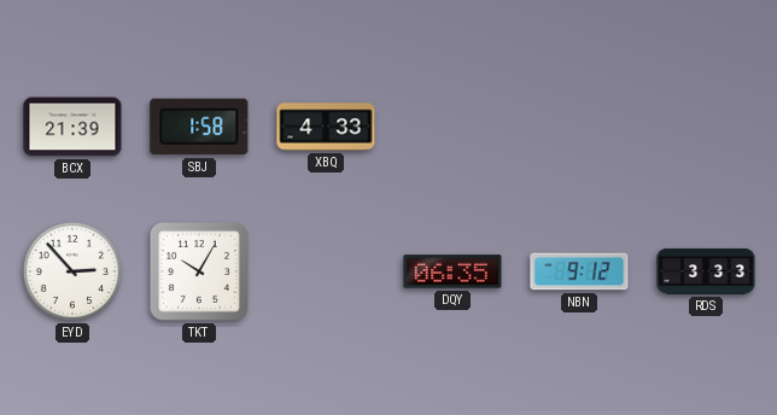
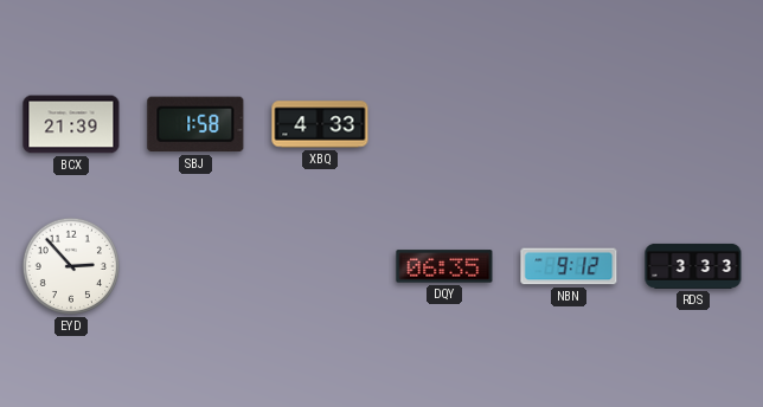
TKT: 10:05 -> none
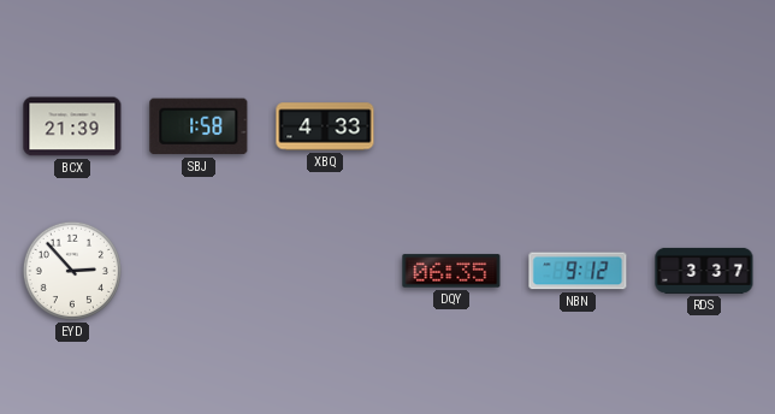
RDS: 3:33 -> 3:37
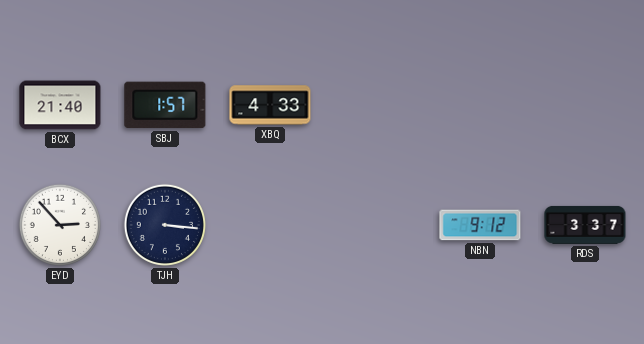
BCX: 21:39 -> 21:40
SBJ: 1:58 -> 1:57
TJH: none -> 3:16
DQY: 06:35 -> none
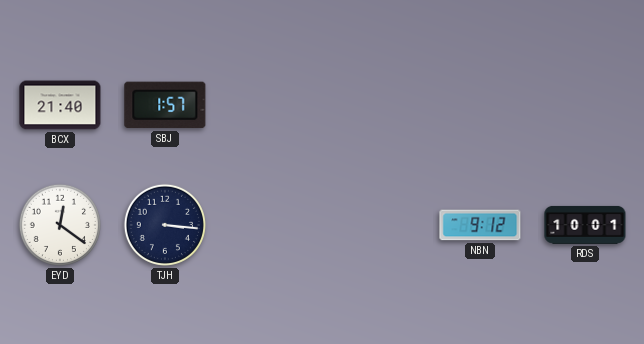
XBQ: 4:33 -> none
EYD: 2:53 -> 12:21
RDS: 3:37 -> 10:01
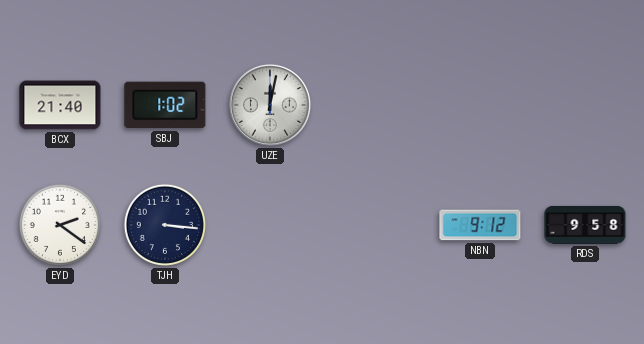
SBJ: 1:57 -> 1:02
UZE: none -> 12:02
EYD: 12:21 -> 2:21
RDS: 10:01 -> 9:58
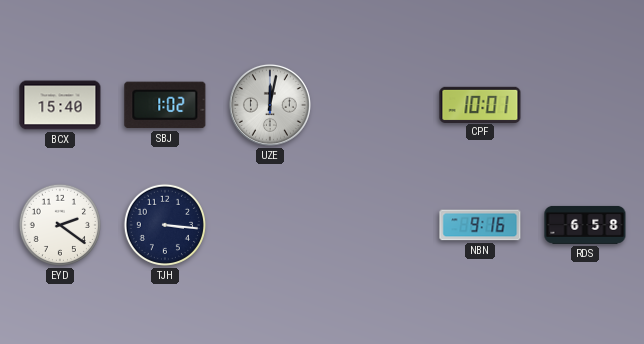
BCX: 21:40 -> 15:40
CPF: none -> 10:01
NBN: 9:12 -> 9:16
RDS: 9:58 -> 6:58
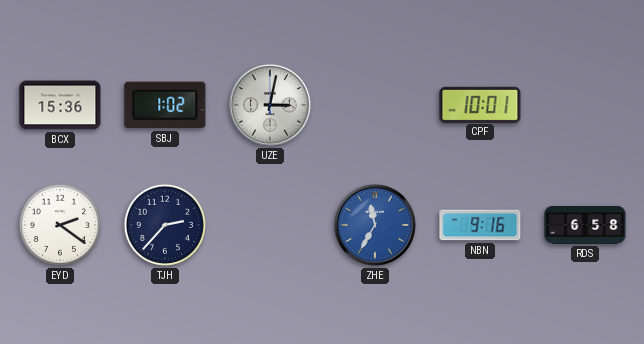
BCX: 15:40 -> 15:36
UZE: 12:02 -> 3:02
TJH: 3:16 -> 2:37
ZHE: none -> 11:35
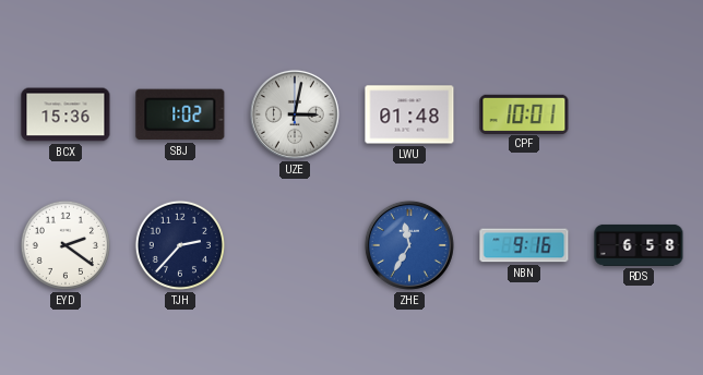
LWU: none -> 01:48
